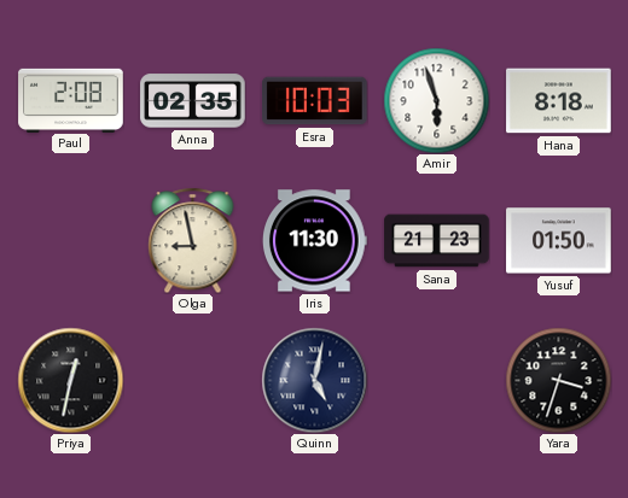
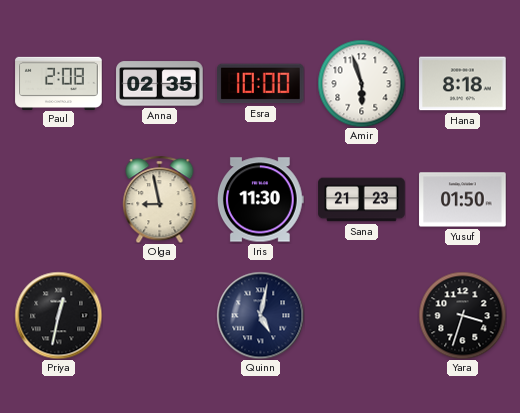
Esra: 10:03 -> 10:00
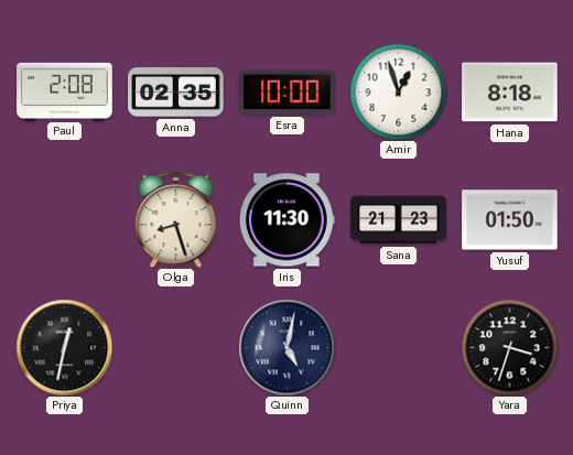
Amir: 5:57 -> 12:57
Olga: 8:58 -> 8:27
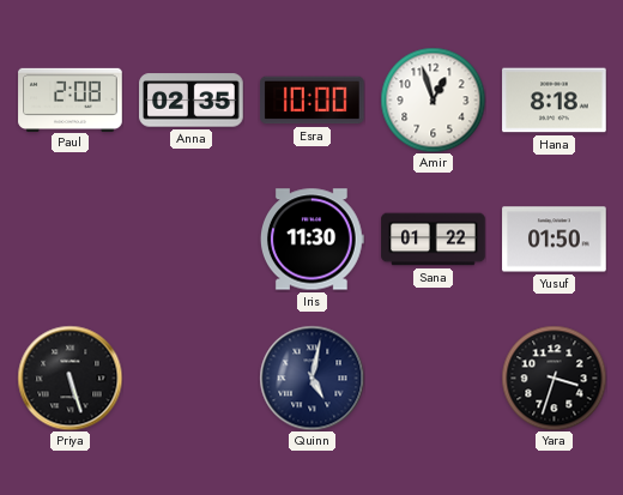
Olga: 8:27 -> none
Sana: 21:23 -> 01:22
Priya: 12:32 -> 5:27
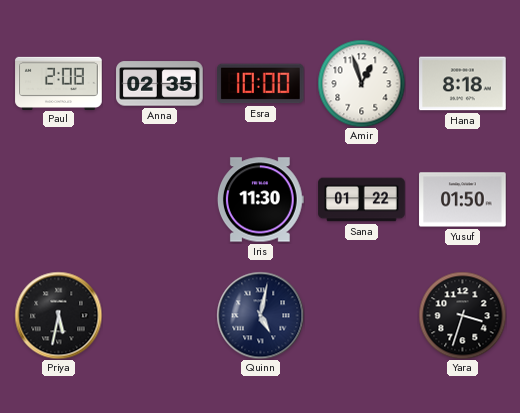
Priya: 5:27 -> 5:32
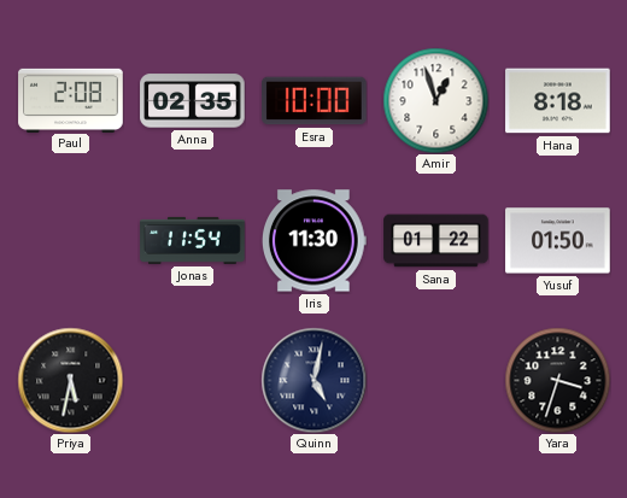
Jonas: none -> 11:54
